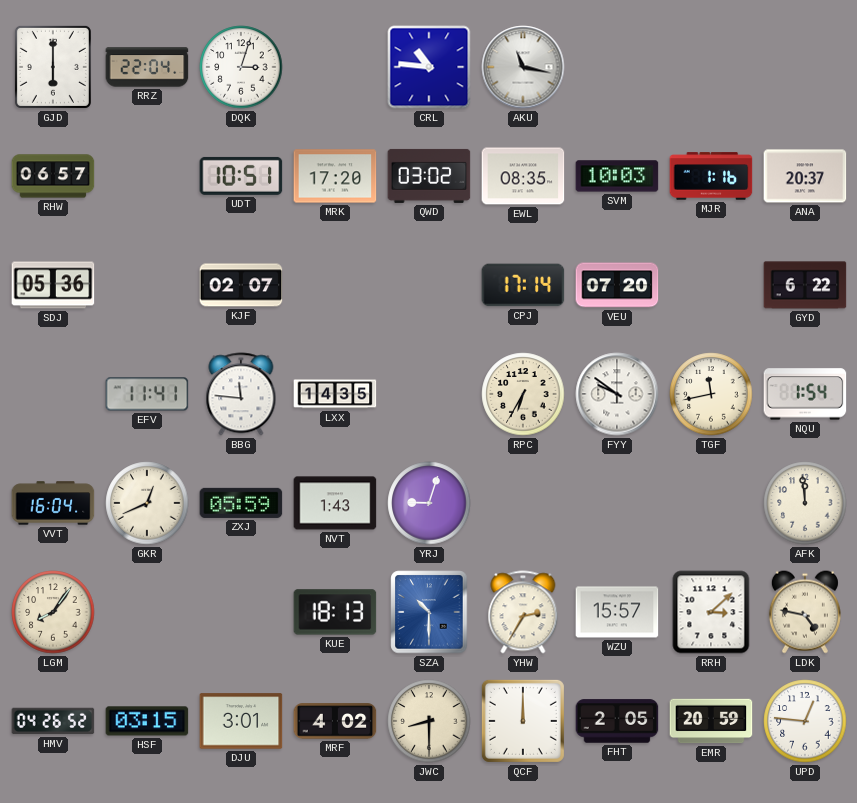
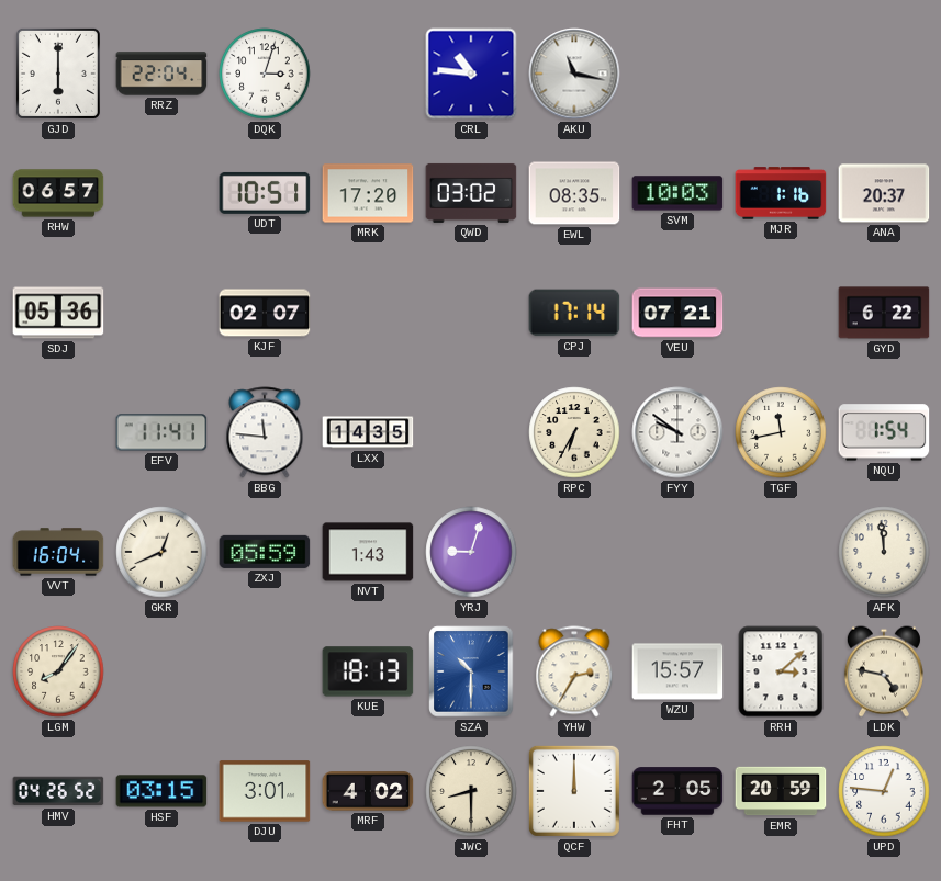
VEU: 07:20 -> 07:21
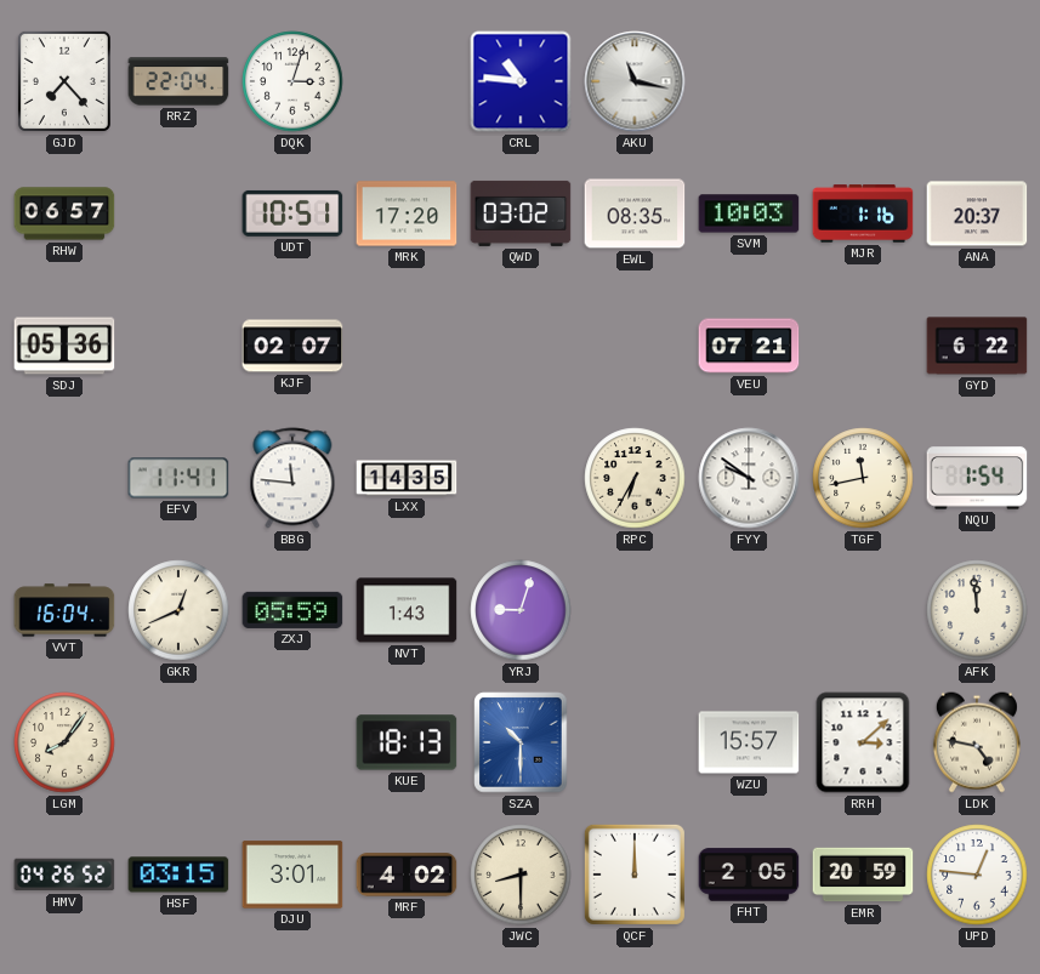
GJD: 6:00 -> 7:23
CPJ: 17:14 -> none
YHW: 2:35 -> none
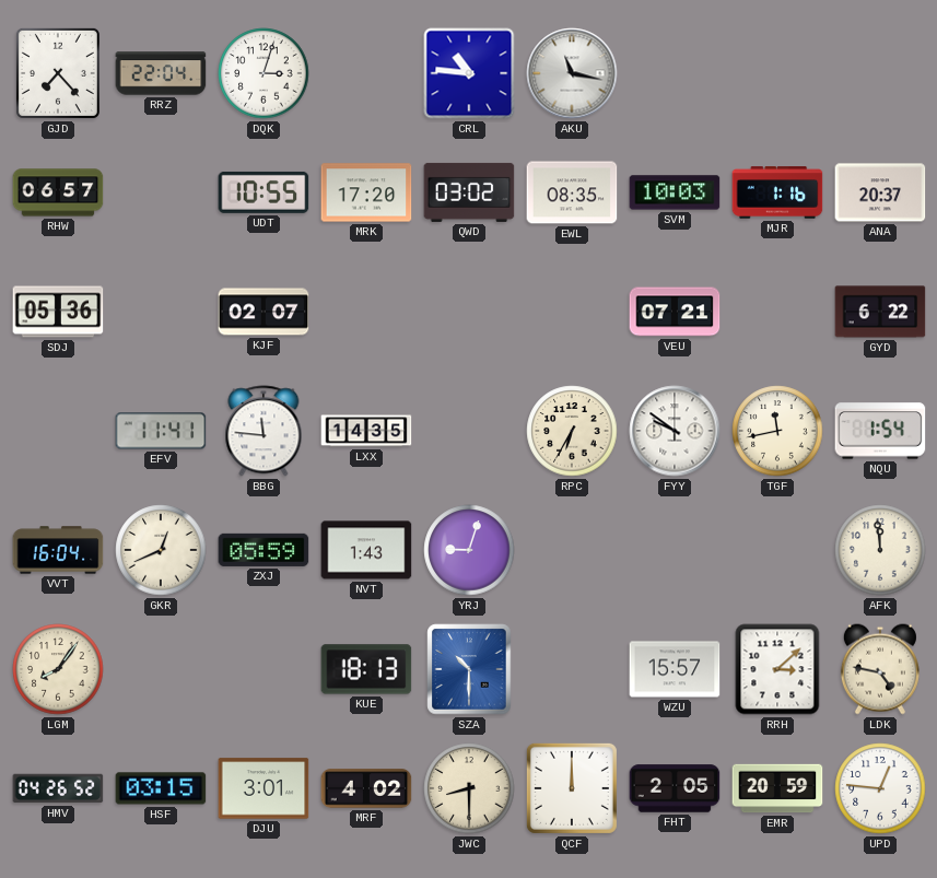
UDT: 10:51 -> 10:55
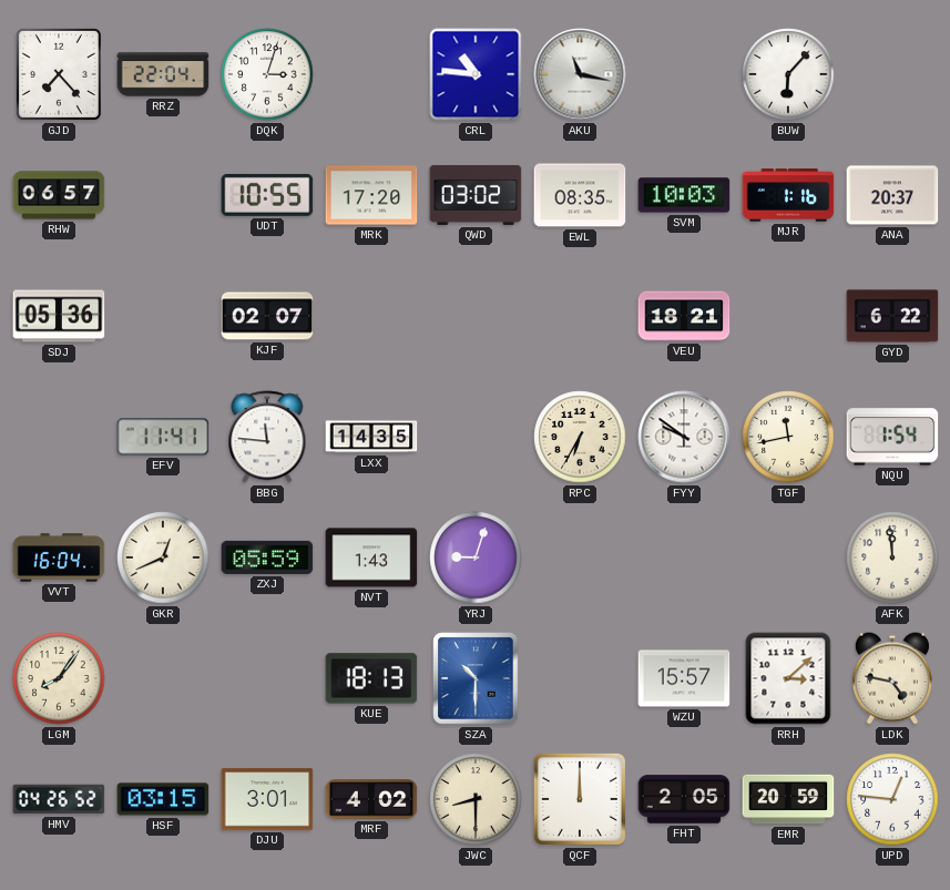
BUW: none -> 6:07
VEU: 07:21 -> 18:21
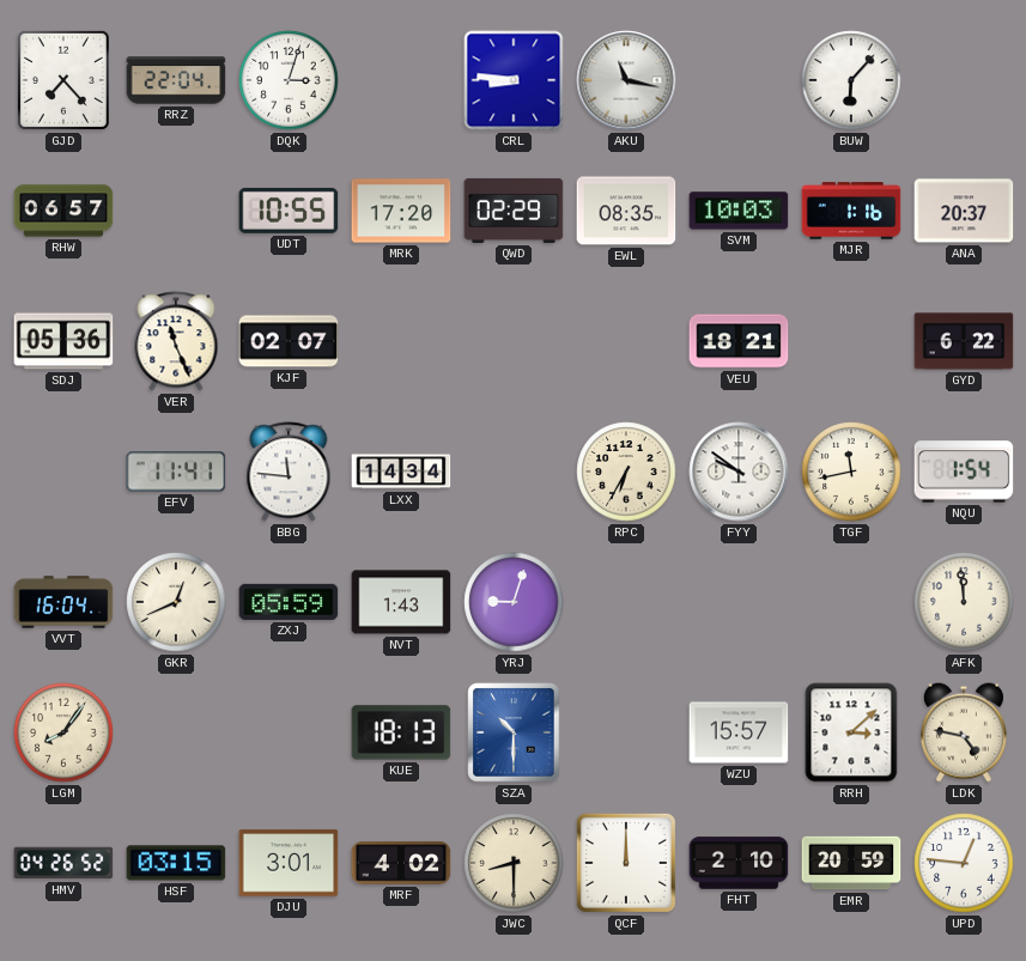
CRL: 10:46 -> 8:46
QWD: 03:02 -> 02:29
VER: none -> 11:26
LXX: 14:35 -> 14:34
FHT: 2:05 -> 2:10
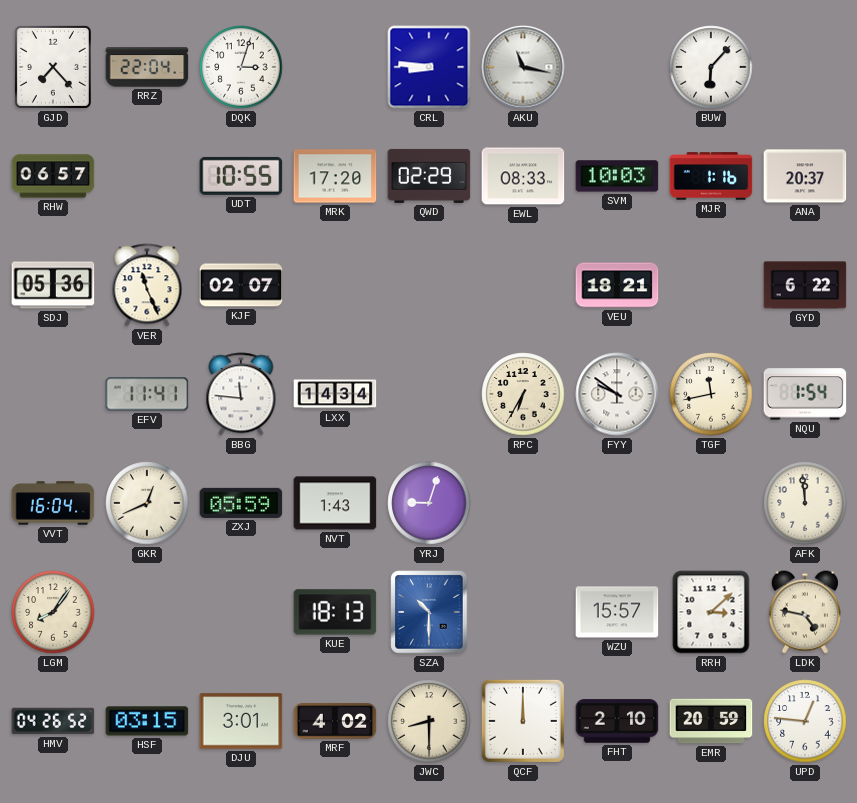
EWL: 08:35 -> 08:33
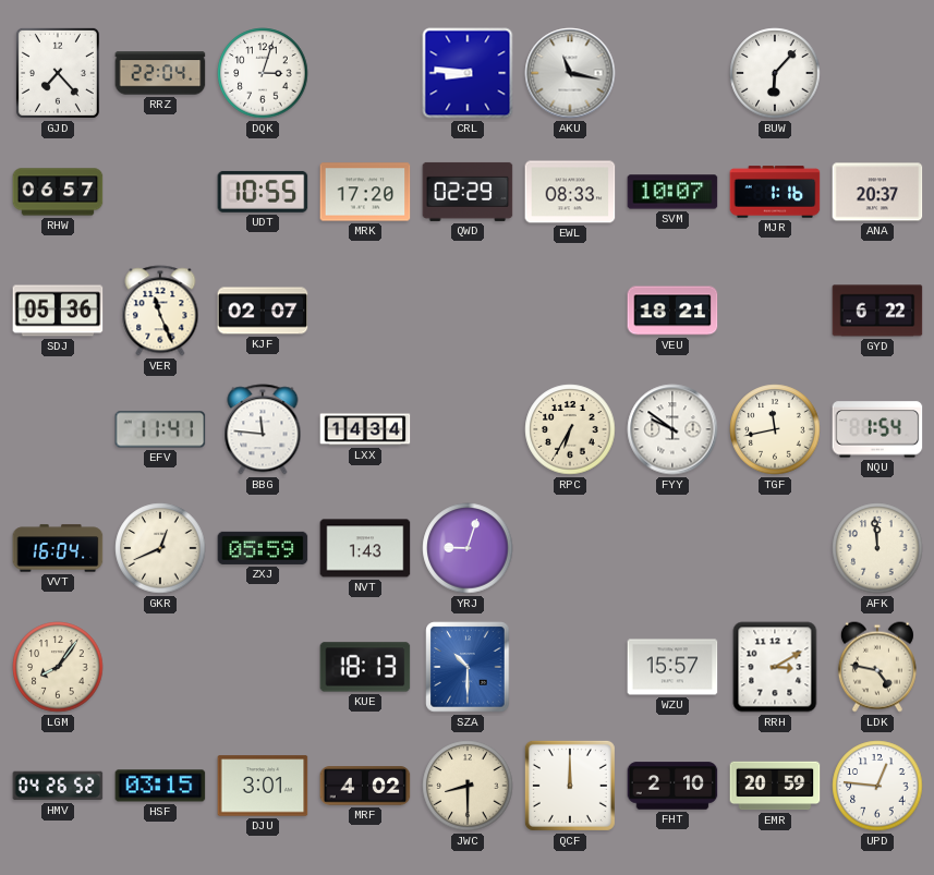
SVM: 10:03 -> 10:07
RRH: 3:08 -> 3:10
